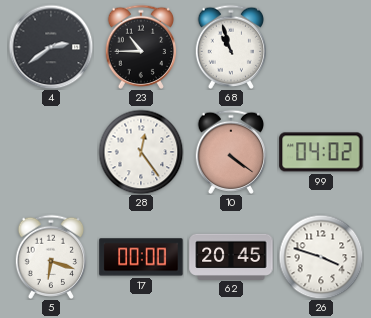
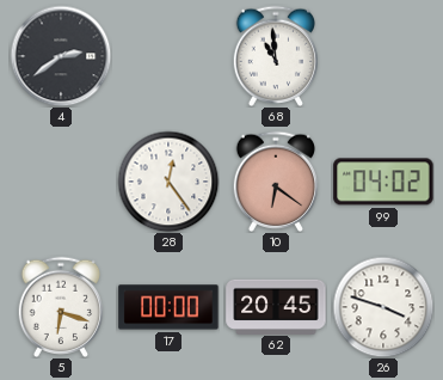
23: 10:45 -> none
68: 10:57 -> 10:59
10: 4:21 -> 6:21
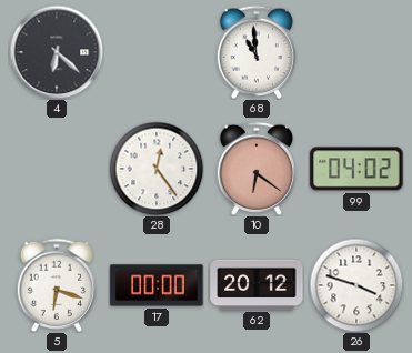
4: 2:39 -> 6:22
62: 20:45 -> 20:12
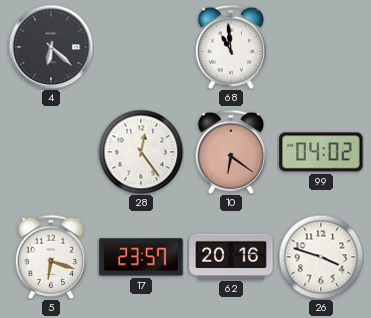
17: 00:00 -> 23:57
62: 20:12 -> 20:16
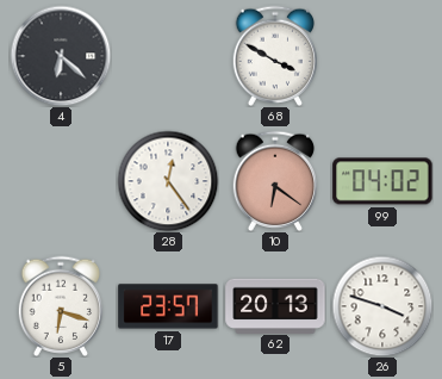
68: 10:59 -> 3:50
62: 20:16 -> 20:13
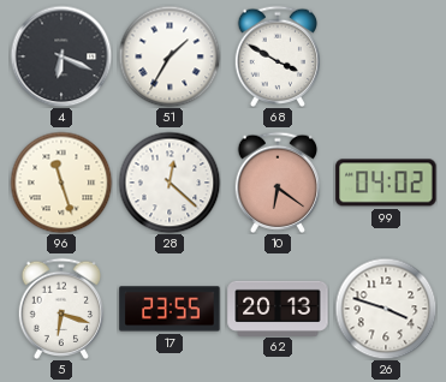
4: 6:22 -> 6:19
51: none -> 1:35
96: none -> 11:27
28: 12:24 -> 12:22
17: 23:57 -> 23:55
